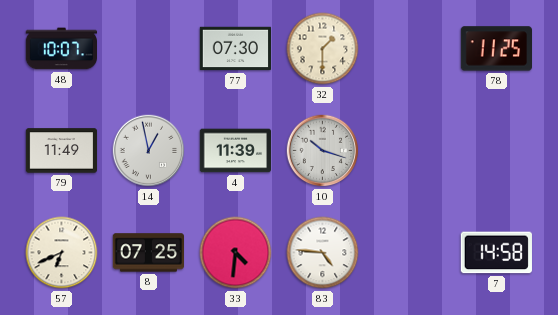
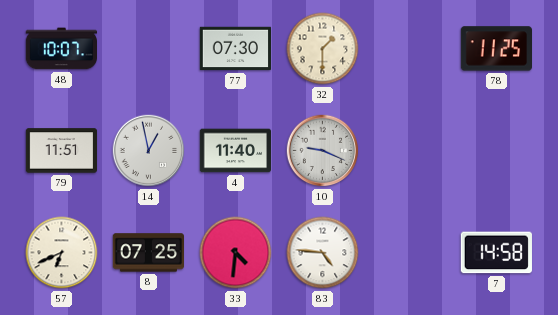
79: 11:49 -> 11:51
4: 11:39 -> 11:40
10: 10:18 -> 9:19
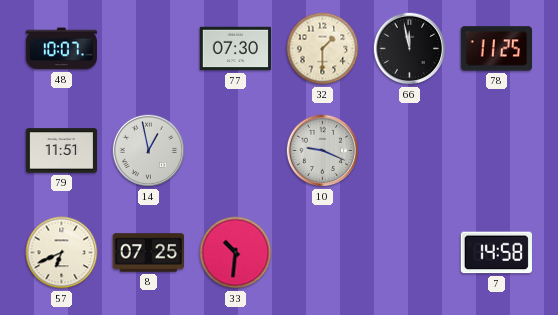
66: none -> 11:58
4: 11:40 -> none
33: 4:31 -> 10:31
83: 4:46 -> none
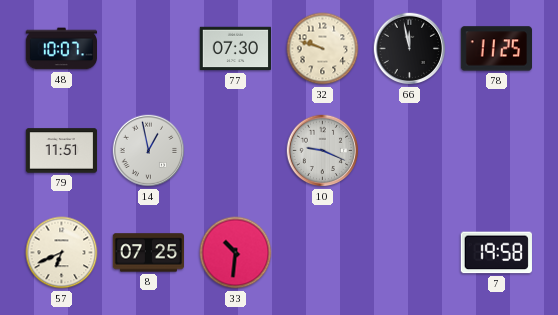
32: 1:30 -> 9:48
7: 14:58 -> 19:58
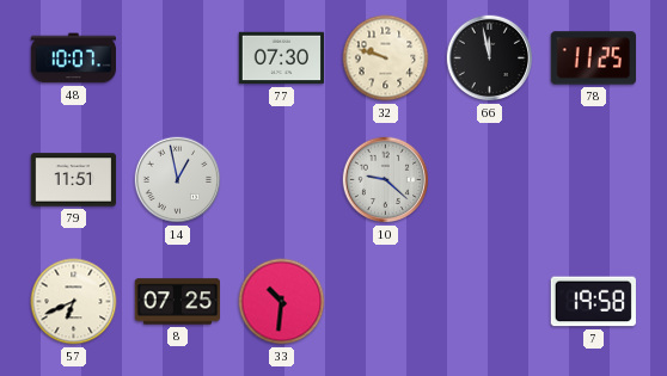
10: 9:19 -> 9:22
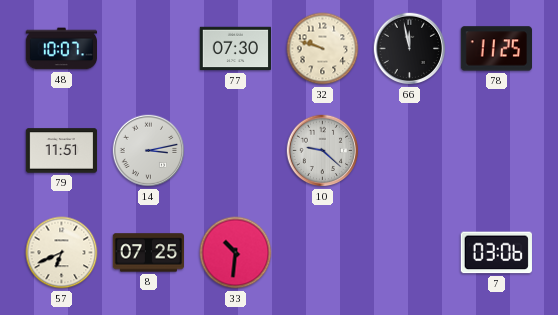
14: 12:58 -> 3:13
7: 19:58 -> 03:06
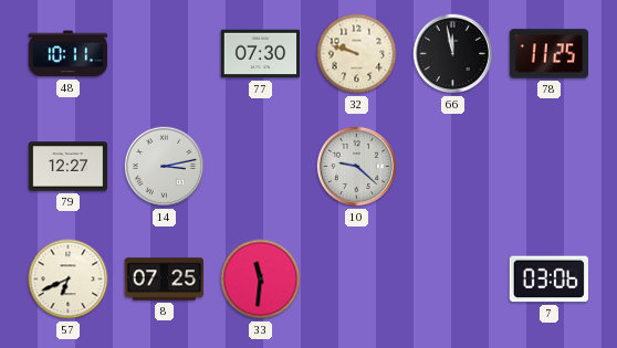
48: 10:07 -> 10:11
79: 11:51 -> 12:27
33: 10:31 -> 11:31
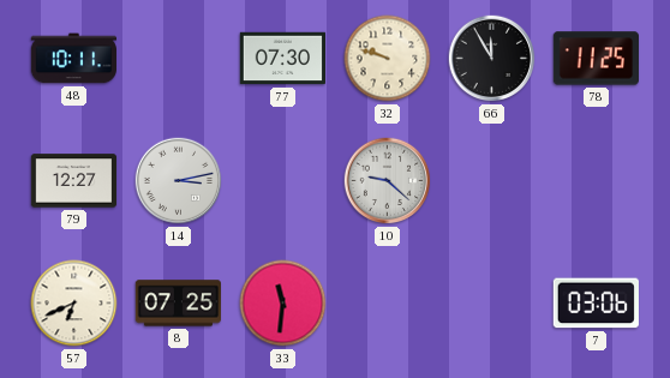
66: 11:58 -> 11:55
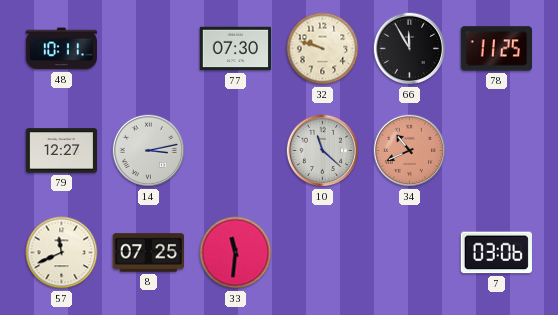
10: 9:22 -> 11:22
34: none -> 10:41
57: 6:41 -> 11:41
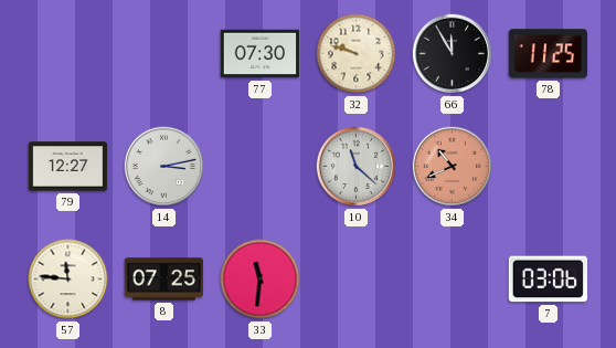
48: 10:11 -> none
57: 11:41 -> 11:46
